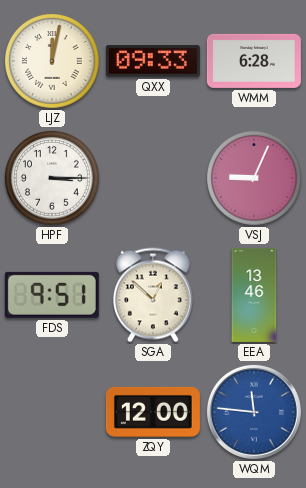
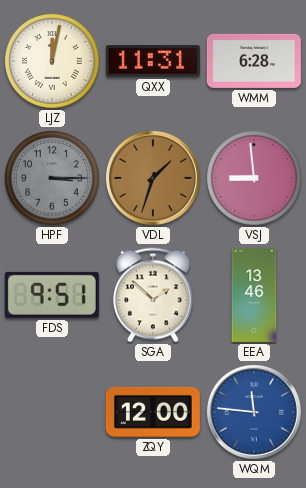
QXX: 09:33 -> 11:31
HPF dial: white -> grey
VDL: none -> 1:33
VSJ: 9:04 -> 8:59
SGA: 12:52 -> 1:52
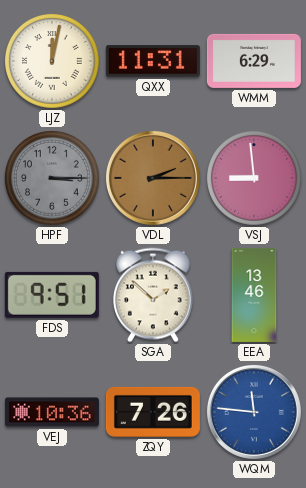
WMM: 6:28 -> 6:29
VDL: 1:33 -> 2:15
VEJ: none -> 10:36
ZQY: 12:00 -> 7:26
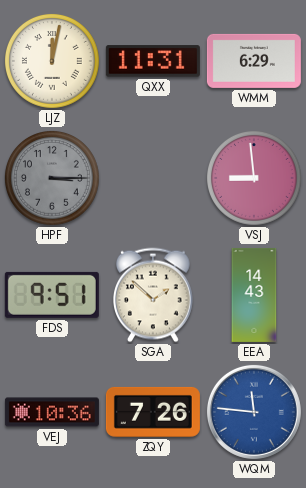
VDL: 2:15 -> none
EEA: 13:46 -> 14:43
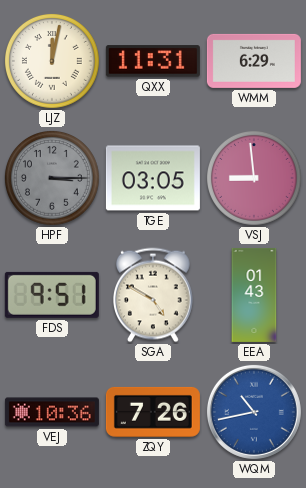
TGE: none -> 03:05
SGA: 1:52 -> 4:50
EEA: 14:43 -> 01:43
WQM: 11:46 -> 10:43
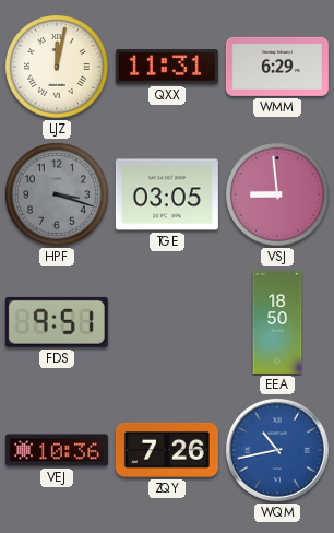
HPF: 3:15 -> 3:18
SGA: 4:50 -> none
EEA: 01:43 -> 18:50
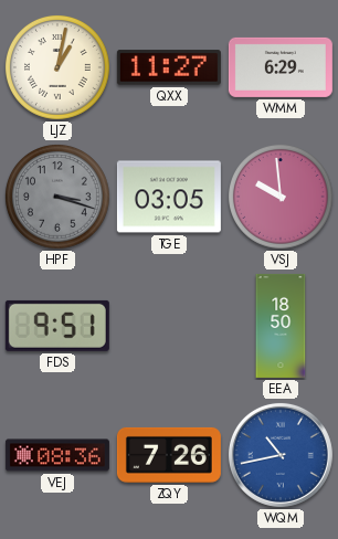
LJZ: 12:02 -> 1:02
QXX: 11:31 -> 11:27
VSJ: 8:59 -> 9:59
VEJ: 10:36 -> 08:36
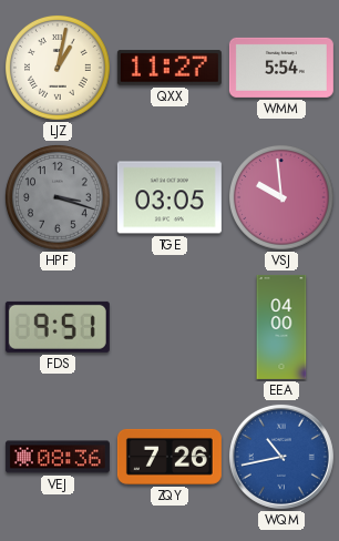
WMM: 6:29 -> 5:54
EEA: 18:50 -> 04:00
